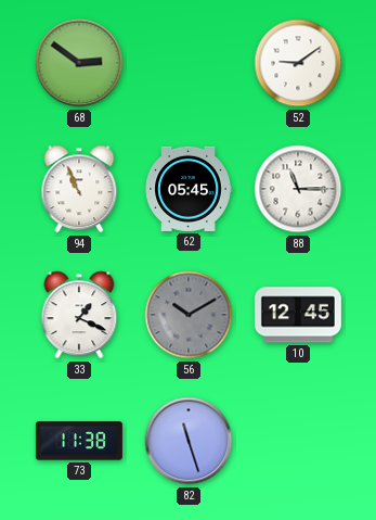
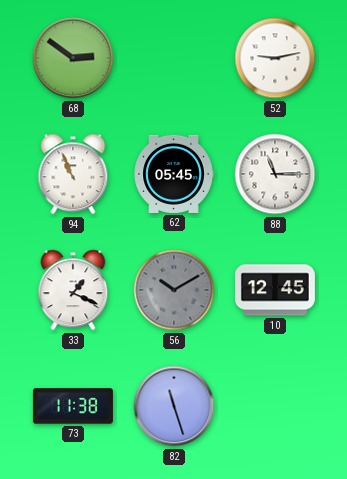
52: 9:09 -> 9:13
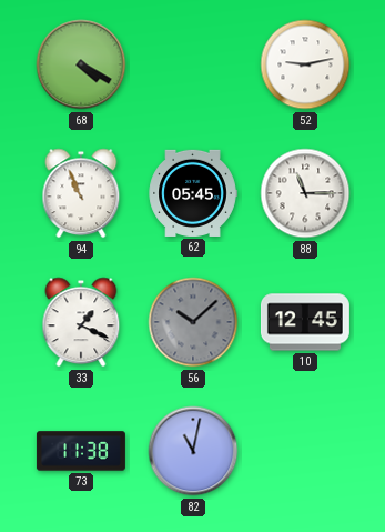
68: 2:51 -> 4:20
56: 10:10 -> 10:08
82: 11:27 -> 11:02
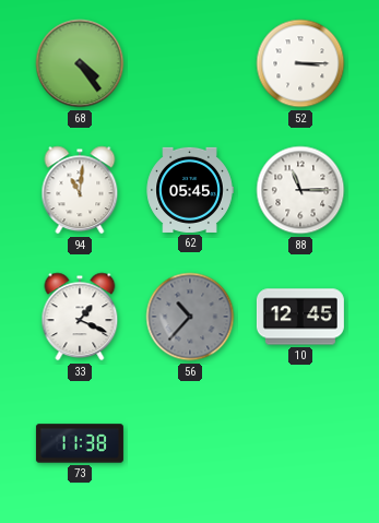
68: 4:20 -> 4:24
52: 9:13 -> 3:15
94: 10:56 -> 11:01
56: 10:08 -> 10:37
82: 11:02 -> none
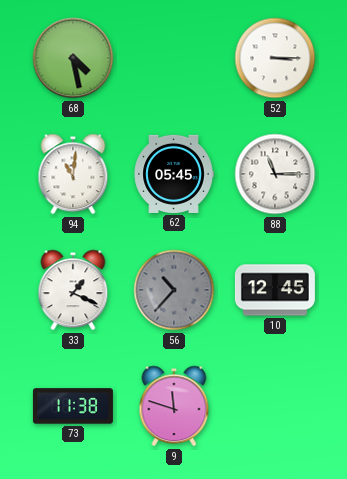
68: 4:24 -> 4:28
9: none -> 11:48
